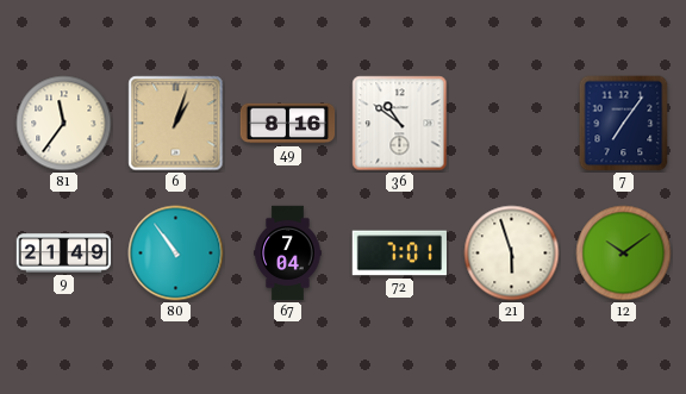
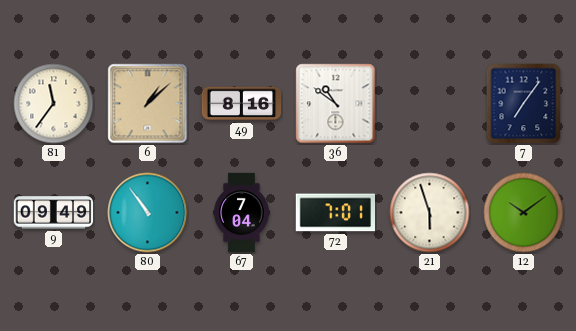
6: 1:03 -> 1:08
9: 21:49 -> 09:49
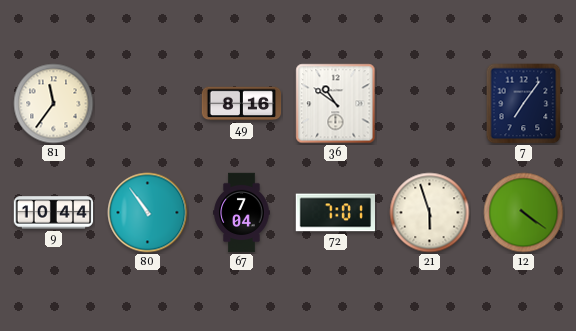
6: 1:08 -> none
9: 09:49 -> 10:44
12: 10:09 -> 4:21
